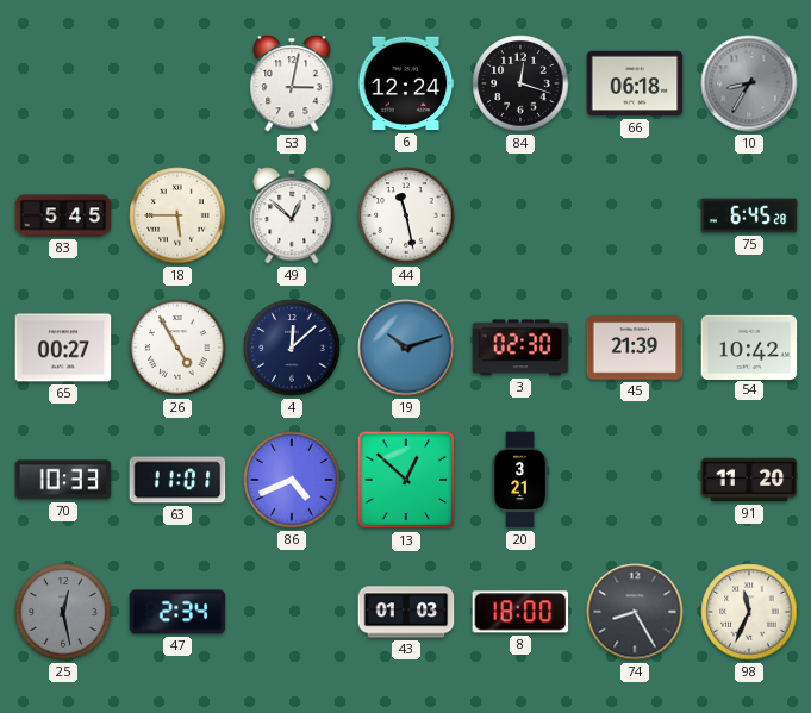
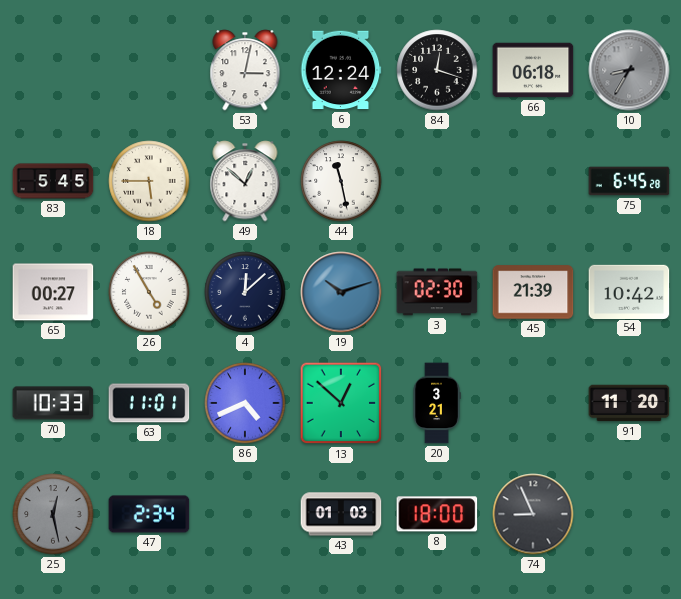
74: 8:25 -> 8:56
98: 11:34 -> none
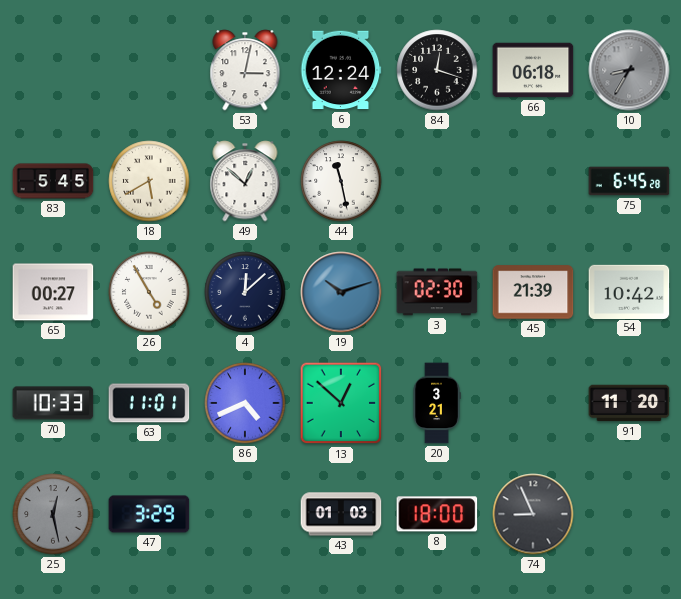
18: 5:45 -> 5:40
47: 2:34 -> 3:29
